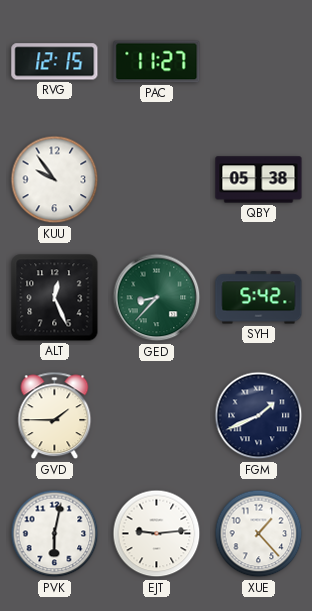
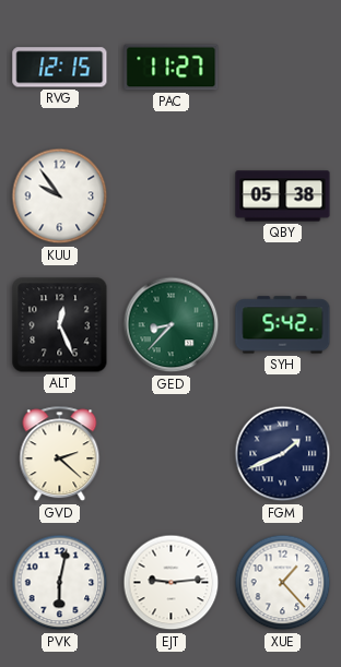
GVD: 1:45 -> 2:22
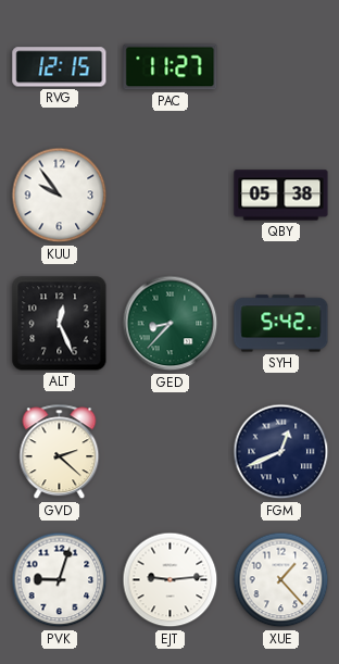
FGM: 1:41 -> 12:41
PVK: 6:02 -> 9:03
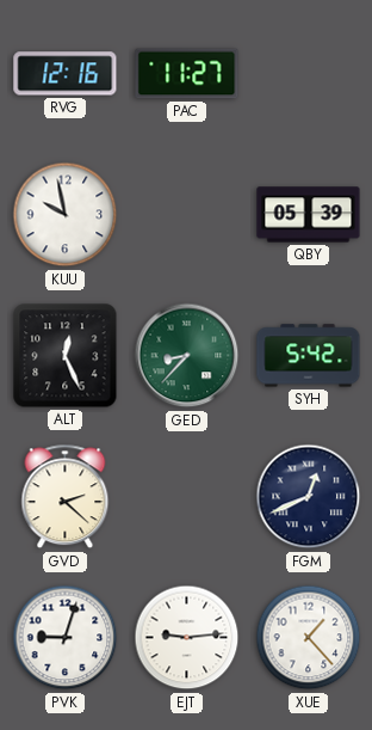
RVG: 12:15 -> 12:16
KUU: 9:54 -> 9:58
QBY: 05:38 -> 05:39
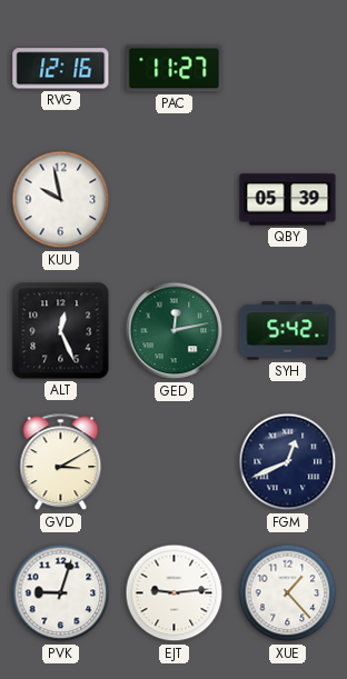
GED: 8:37 -> 12:13
GVD: 2:22 -> 3:10
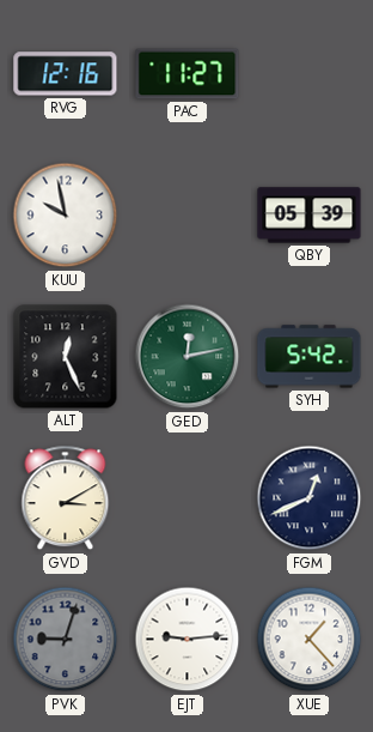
PVK dial: white -> grey
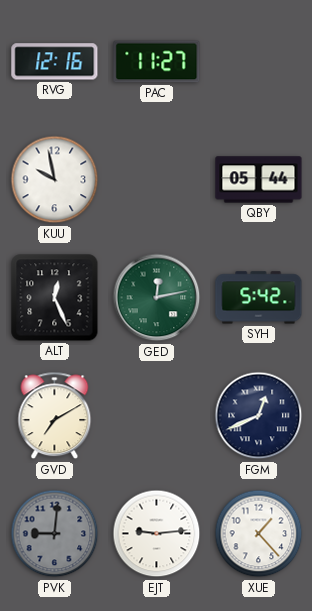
QBY: 05:39 -> 05:44
GVD: 3:10 -> 7:10
PVK: 9:03 -> 9:01
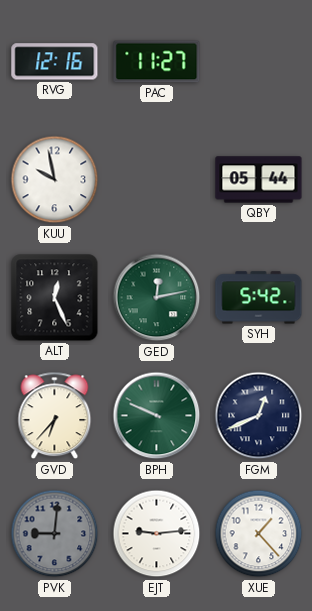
GVD: 7:10 -> 6:37
BPH: none -> 9:49
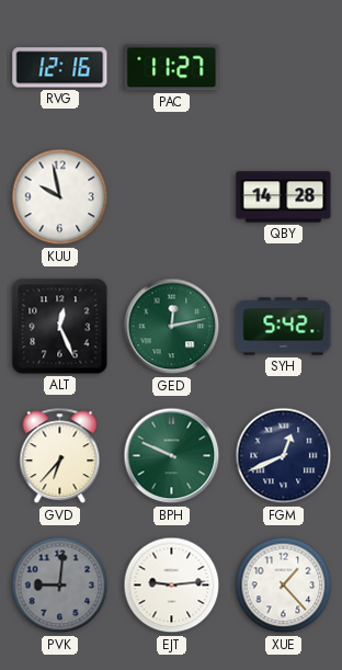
QBY: 05:44 -> 14:28
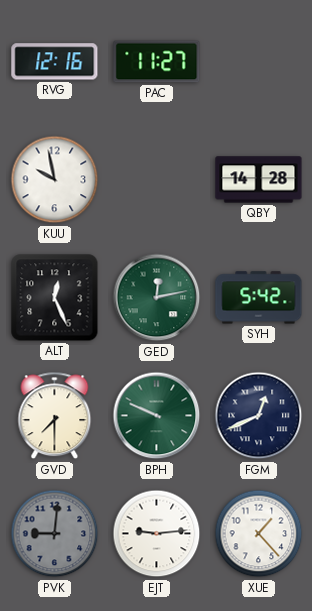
GVD: 6:37 -> 7:30
